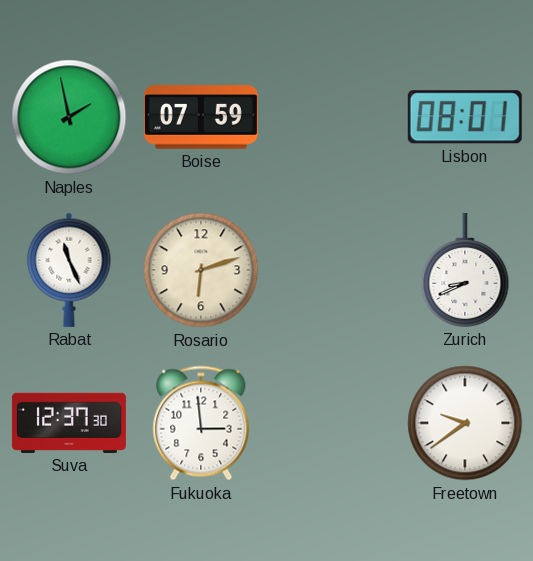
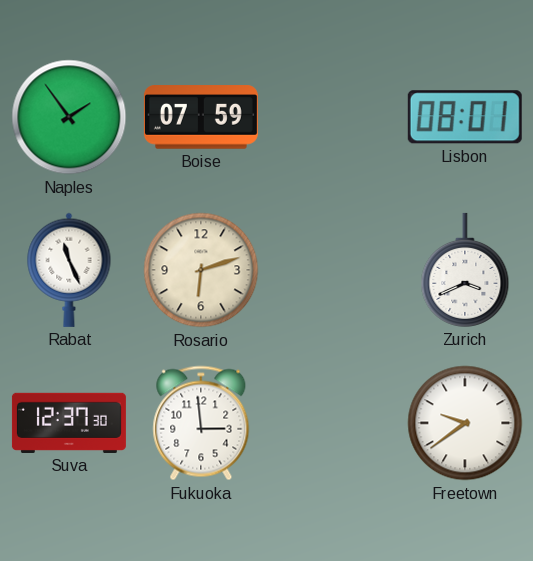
Naples: 1:58 -> 1:54
Zurich: 8:41 -> 3:41
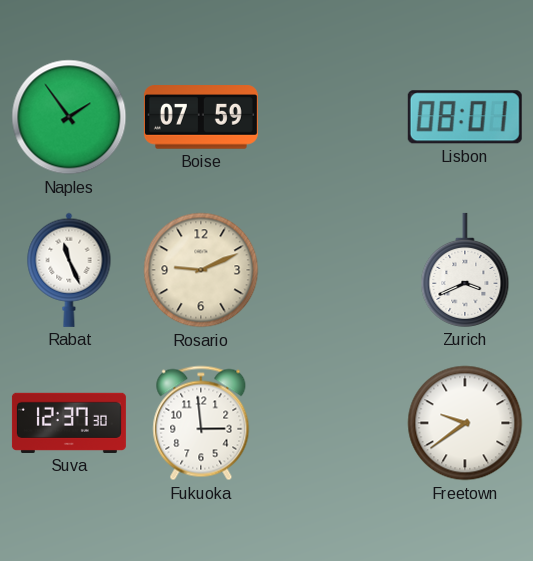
Rosario: 6:12 -> 9:11
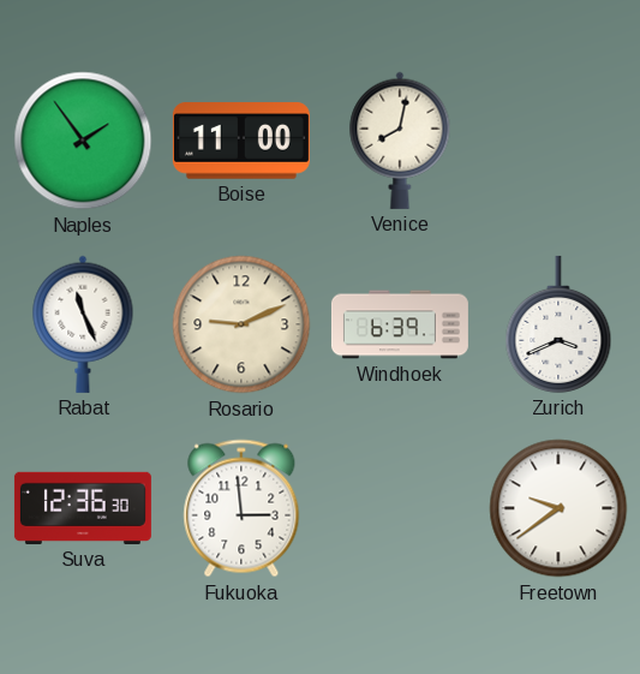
Boise: 07:59 -> 11:00
Venice: none -> 8:02
Lisbon: 08:01 -> none
Windhoek: none -> 6:39
Suva: 12:37 -> 12:36
